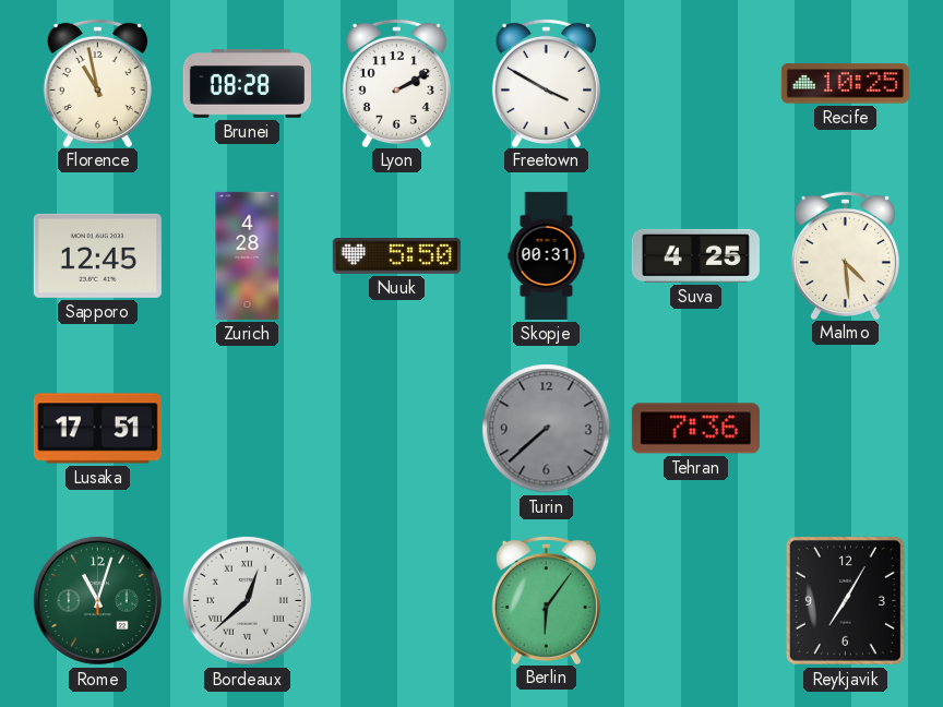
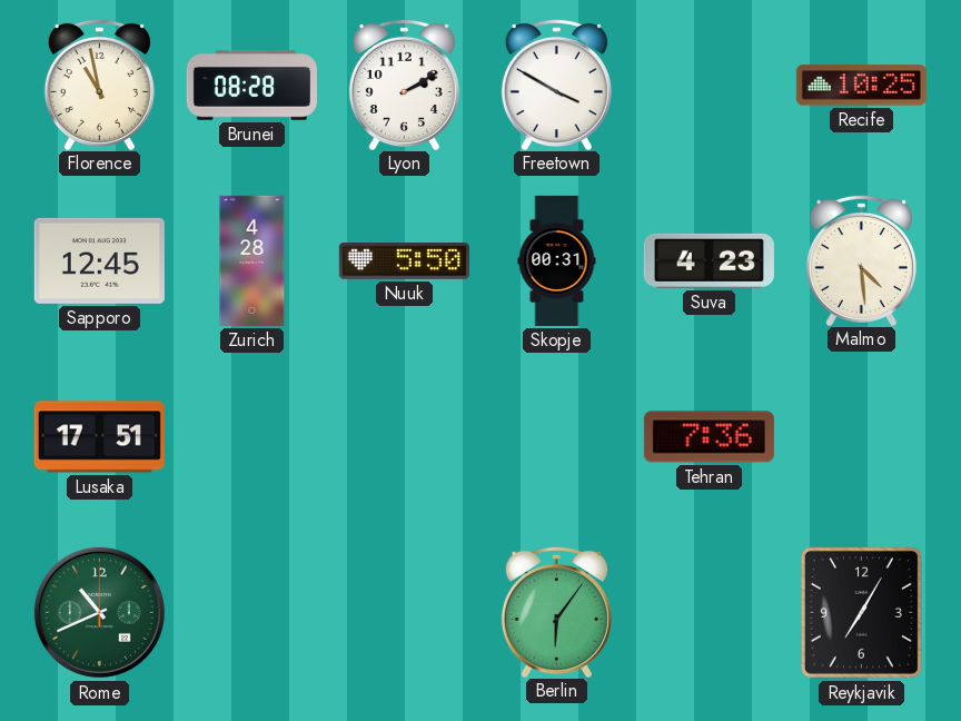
Suva: 4:25 -> 4:23
Turin: 7:38 -> none
Rome: 11:03 -> 10:41
Bordeaux: 12:38 -> none
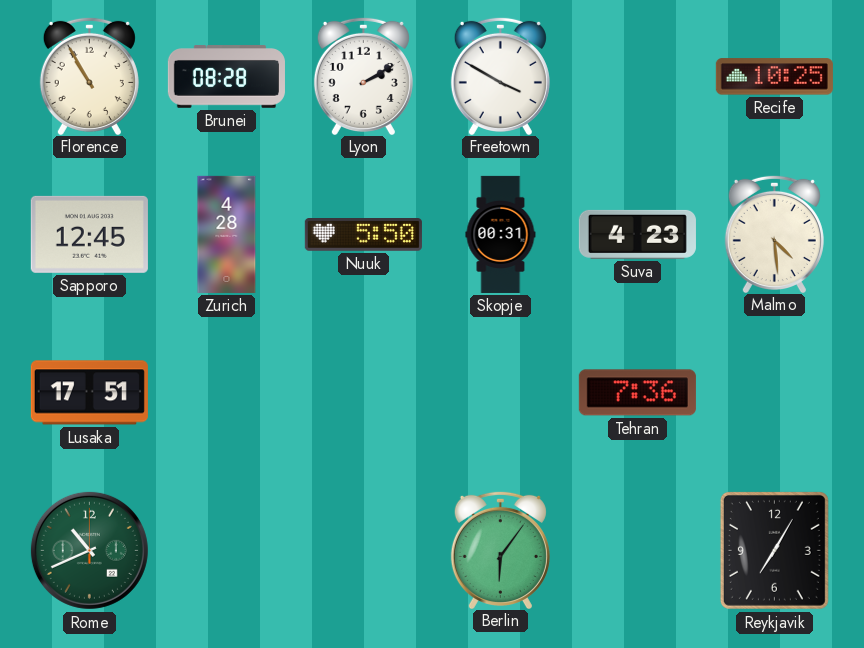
Florence: 10:58 -> 10:55
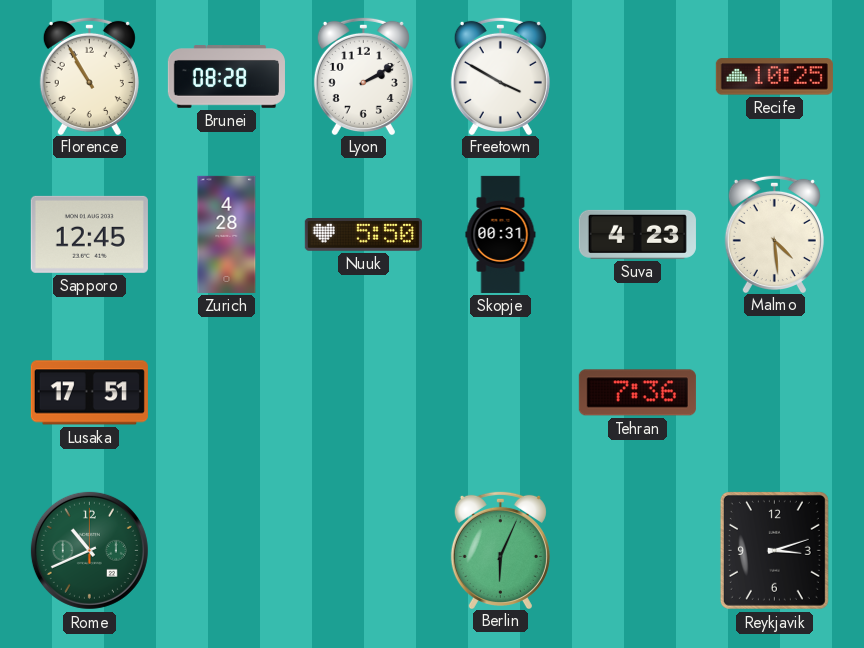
Berlin: 6:06 -> 6:04
Reykjavik: 7:05 -> 3:12
